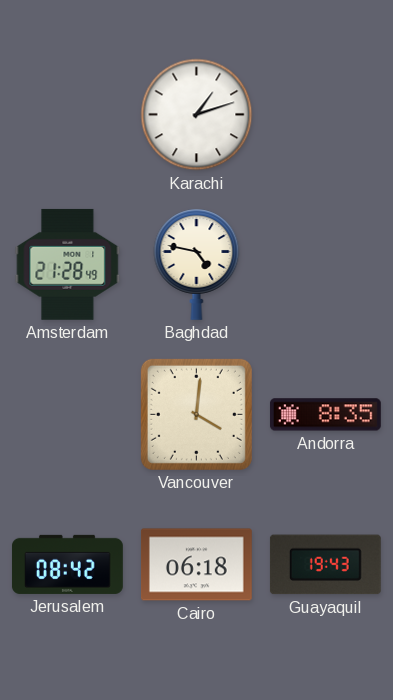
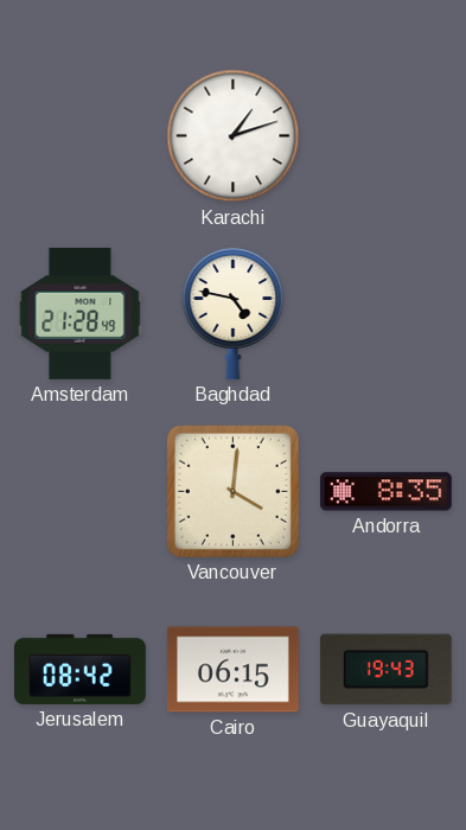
Cairo: 06:18 -> 06:15
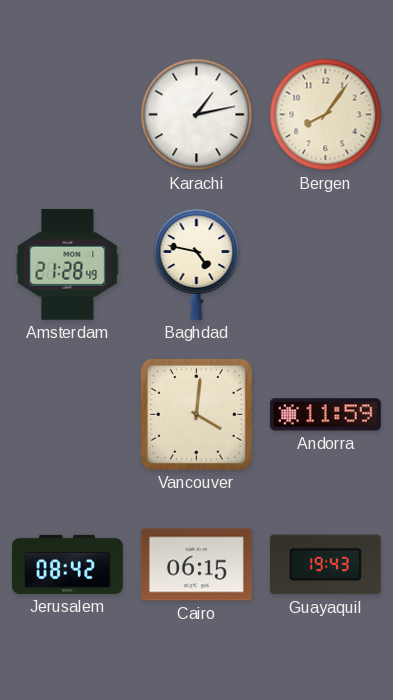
Karachi: 1:12 -> 1:13
Bergen: none -> 8:06
Andorra: 8:35 -> 11:59
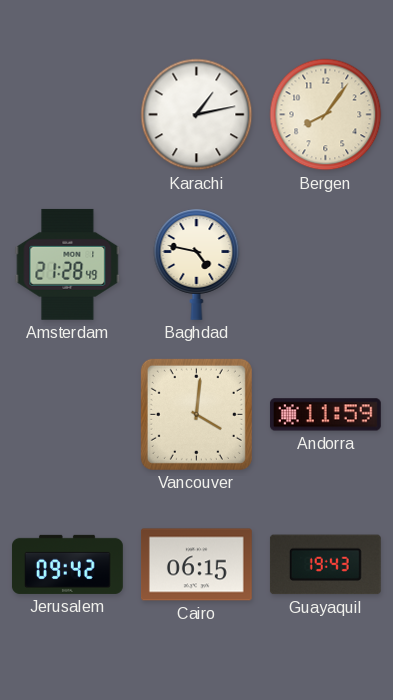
Jerusalem: 08:42 -> 09:42
